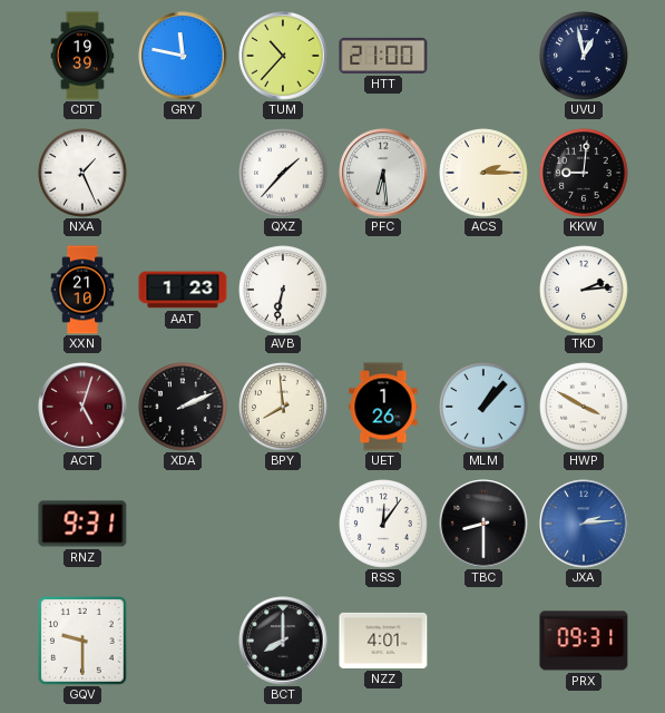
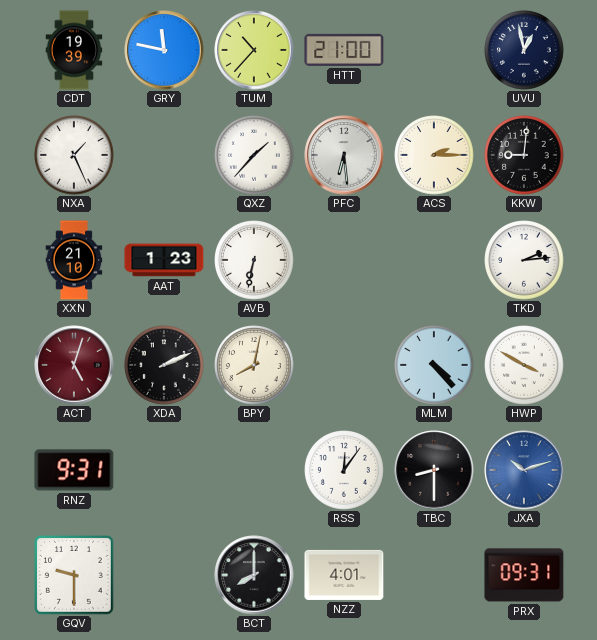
BPY: 7:59 -> 8:02
UET: 1:26 -> none
MLM: 1:07 -> 4:23
JXA: 2:14 -> 10:12
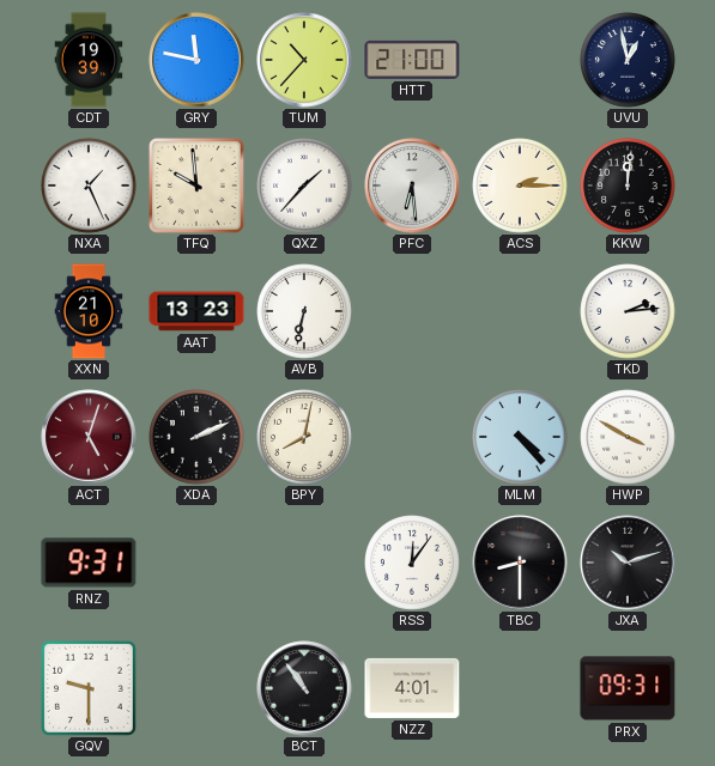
TFQ: none -> 9:59
KKW: 9:01 -> 12:01
AAT: 1:23 -> 13:23
JXA dial: blue -> black
BCT: 8:00 -> 10:54
